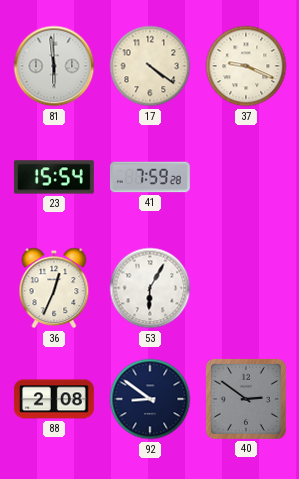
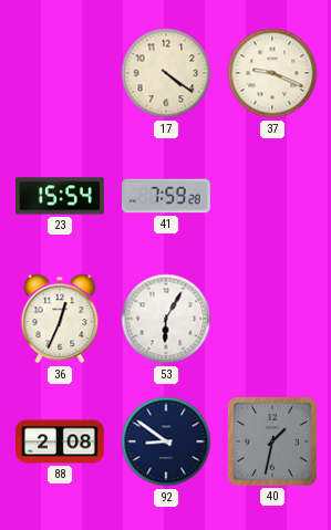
81: 5:59 -> none
40: 2:51 -> 1:32
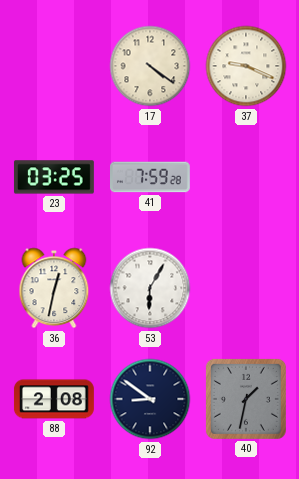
23: 15:54 -> 03:25
36: 12:34 -> 12:32
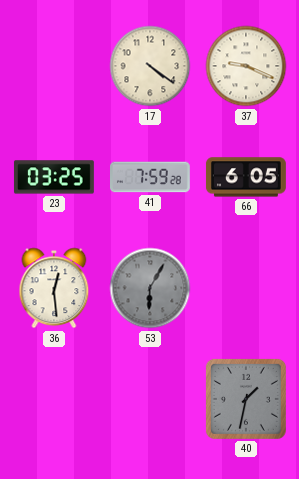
66: none -> 6:05
36: 12:32 -> 12:29
53 dial: white -> grey
88: 2:08 -> none
92: 8:51 -> none
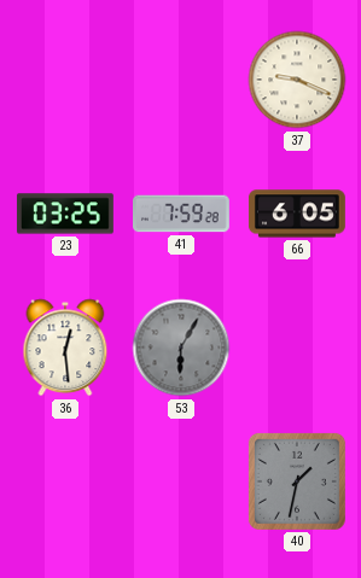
17: 4:21 -> none
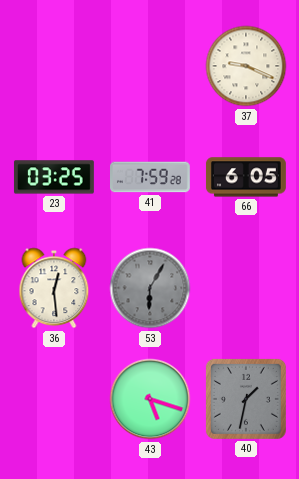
43: none -> 5:18
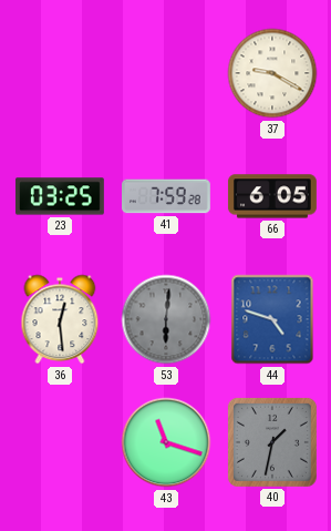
37: 9:19 -> 9:20
53: 6:05 -> 6:01
44: none -> 4:48
43: 5:18 -> 11:18
